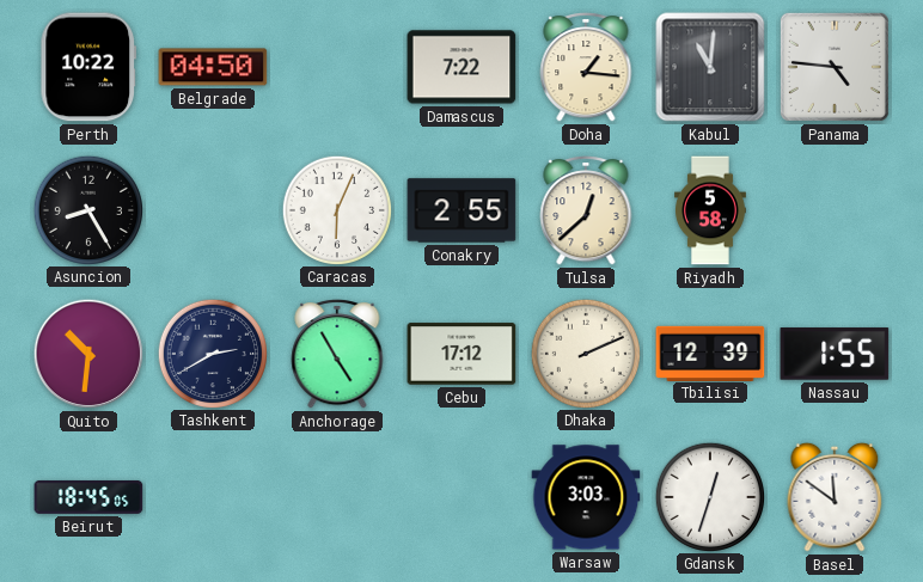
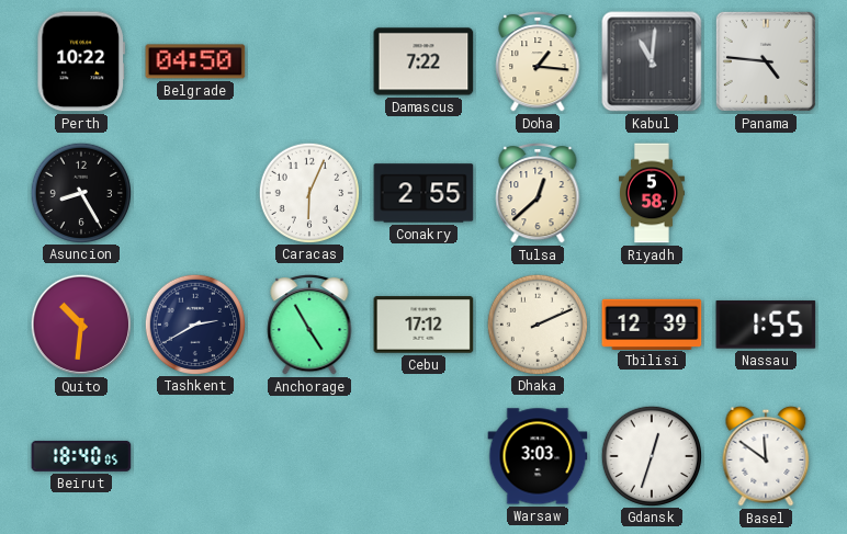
Beirut: 18:45 -> 18:40
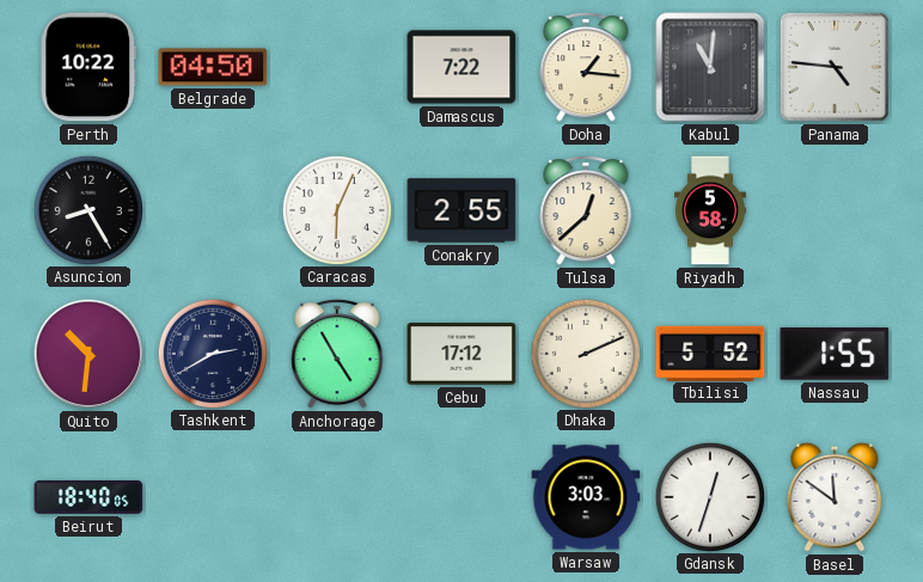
Tbilisi: 12:39 -> 5:52
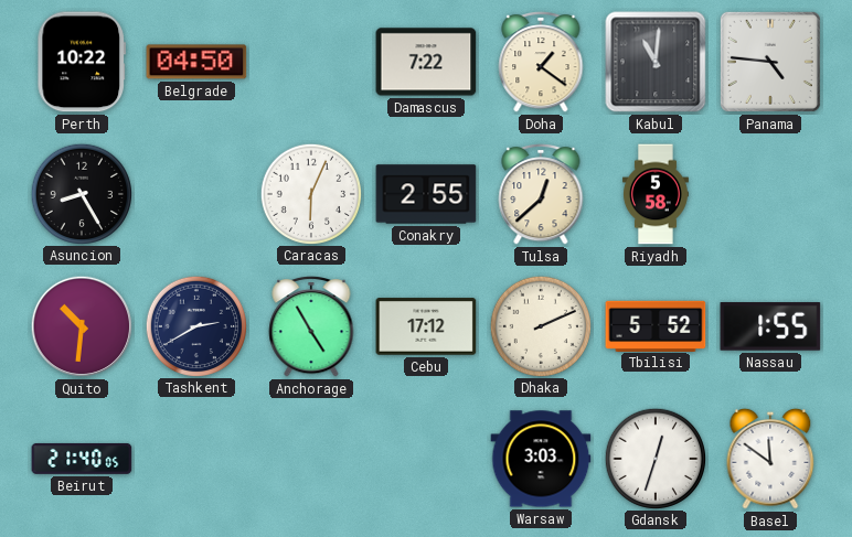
Doha: 1:16 -> 1:21
Beirut: 18:40 -> 21:40
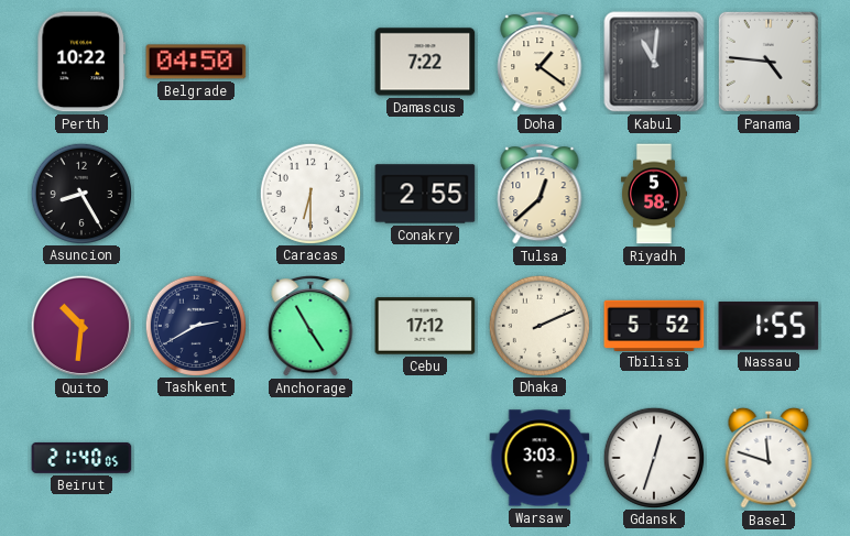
Caracas: 6:04 -> 6:30
Basel: 11:51 -> 11:48
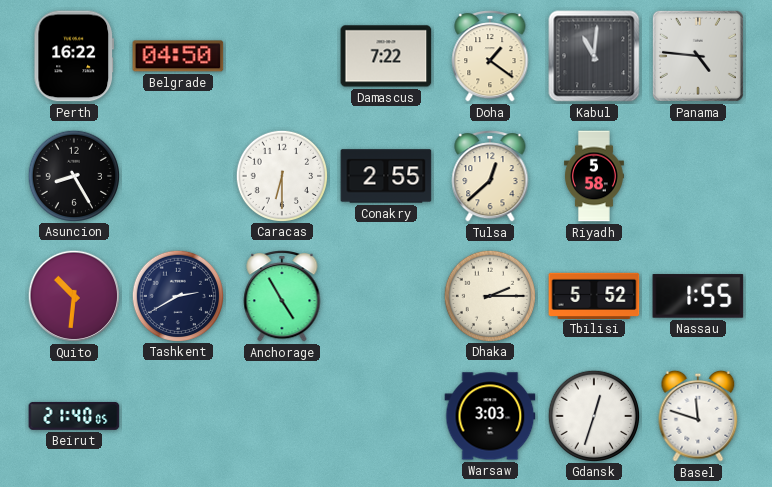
Perth: 10:22 -> 16:22
Cebu: 17:12 -> none
Dhaka: 2:11 -> 2:15
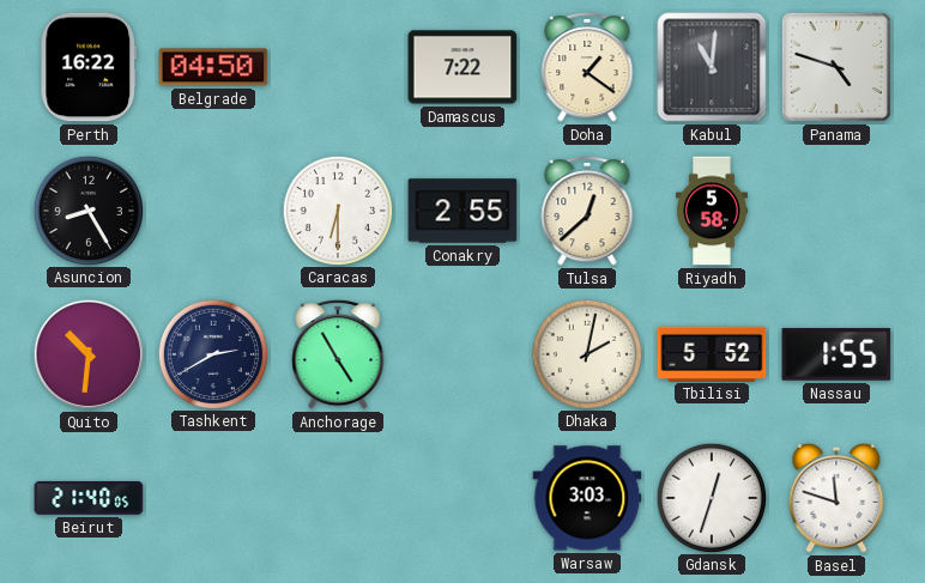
Panama: 4:46 -> 4:48
Dhaka: 2:15 -> 2:02
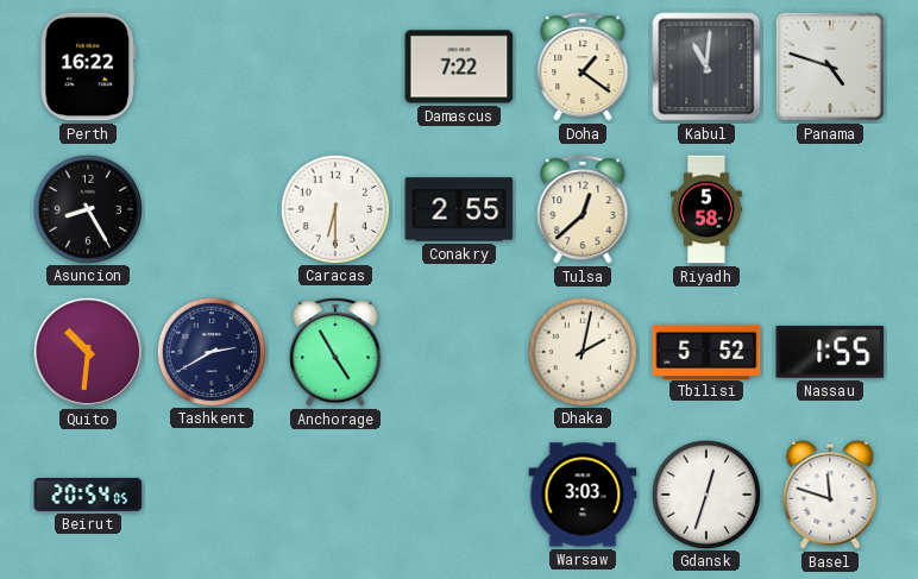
Belgrade: 04:50 -> none
Beirut: 21:40 -> 20:54
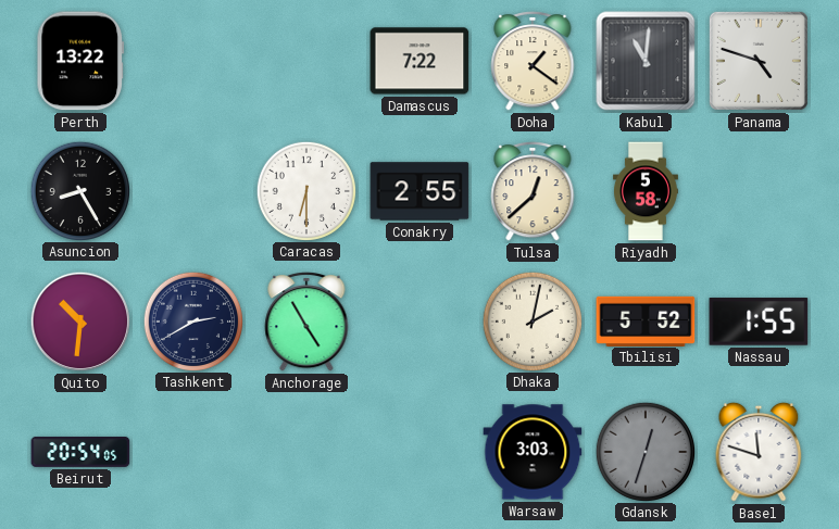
Perth: 16:22 -> 13:22
Gdansk dial: white -> grey
